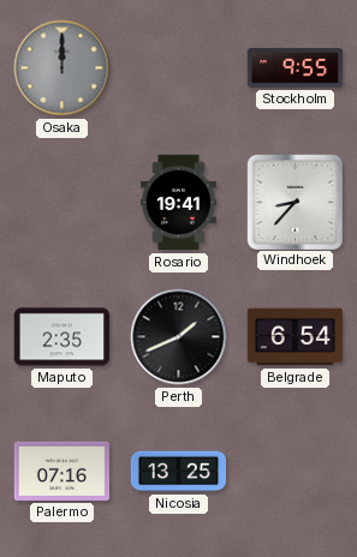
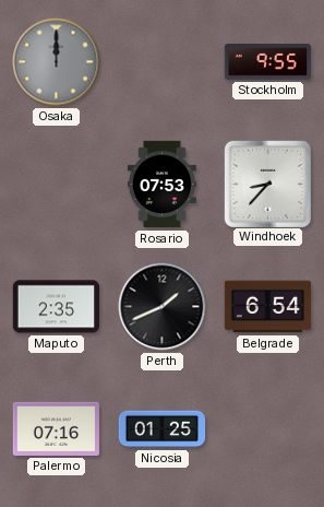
Rosario: 19:41 -> 07:53
Nicosia: 13:25 -> 01:25
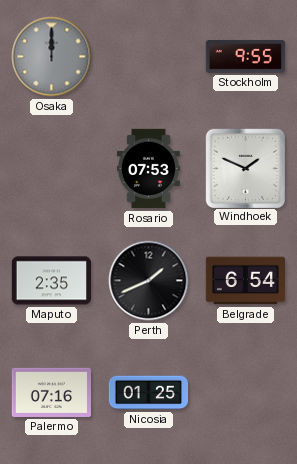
Windhoek: 8:37 -> 1:49
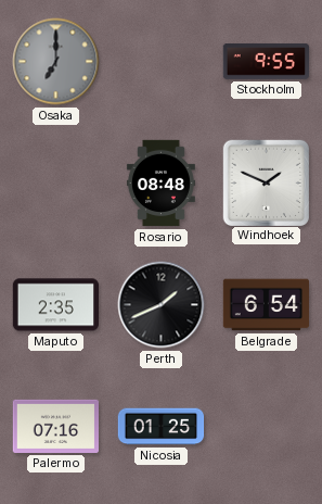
Osaka: 12:00 -> 7:00
Rosario: 07:53 -> 08:48
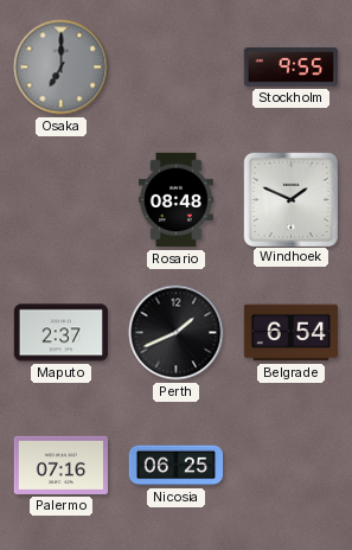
Maputo: 2:35 -> 2:37
Nicosia: 01:25 -> 06:25
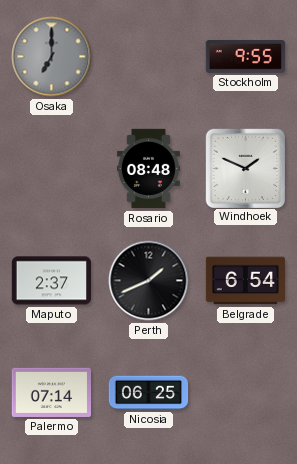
Palermo: 07:16 -> 07:14
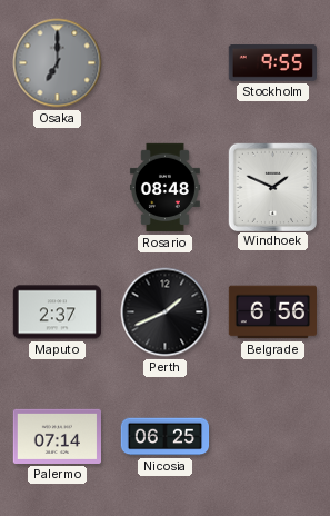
Belgrade: 6:54 -> 6:56
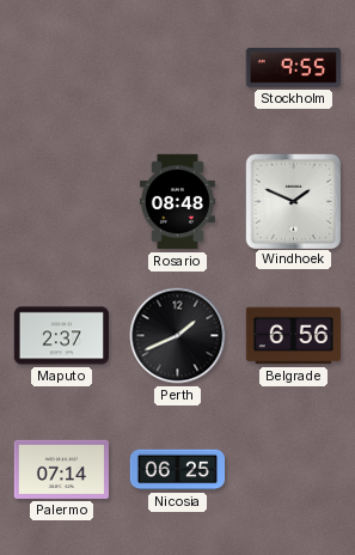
Osaka: 7:00 -> none
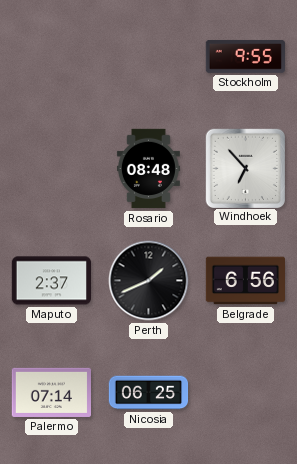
Windhoek: 1:49 -> 6:53
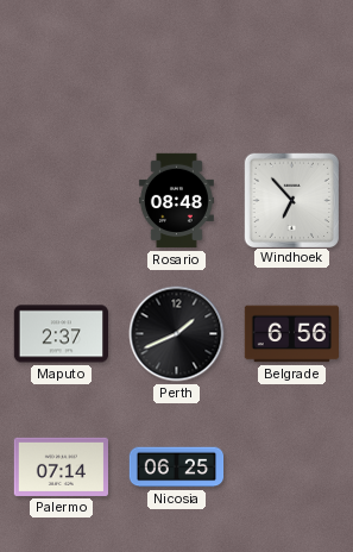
Stockholm: 9:55 -> none
